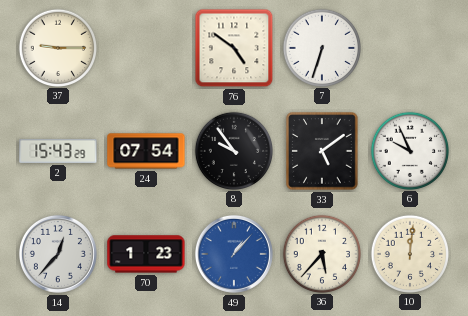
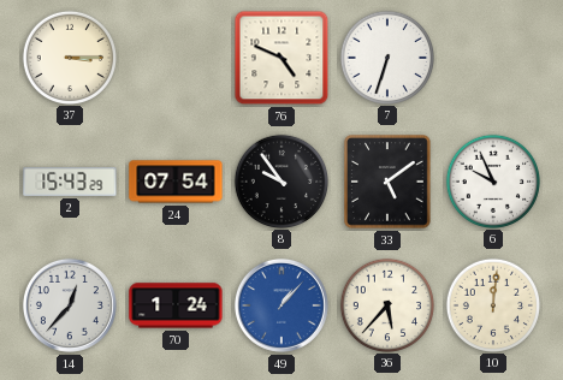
37: 9:15 -> 3:15
76: 4:51 -> 4:49
70: 1:23 -> 1:24
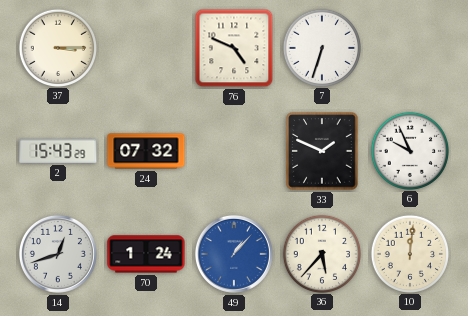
24: 07:54 -> 07:32
8: 9:54 -> none
33: 5:09 -> 1:49
14: 12:37 -> 12:42
